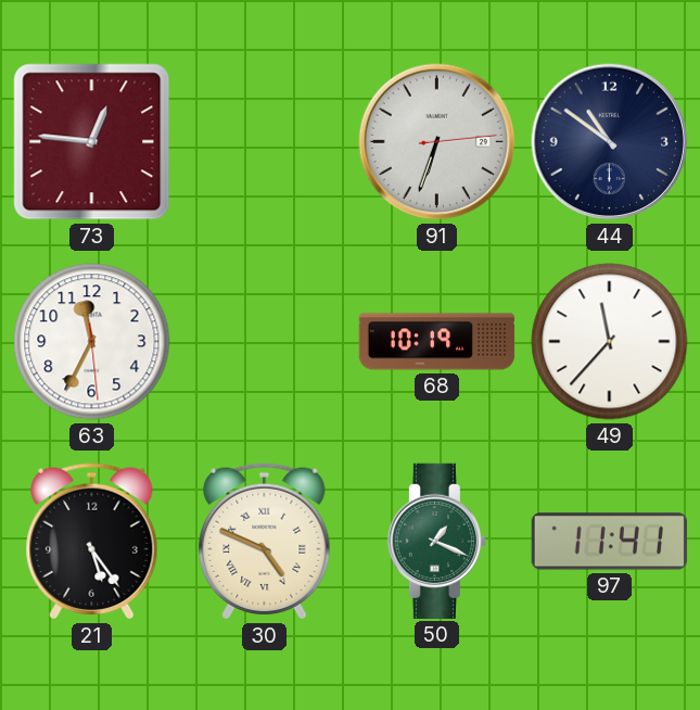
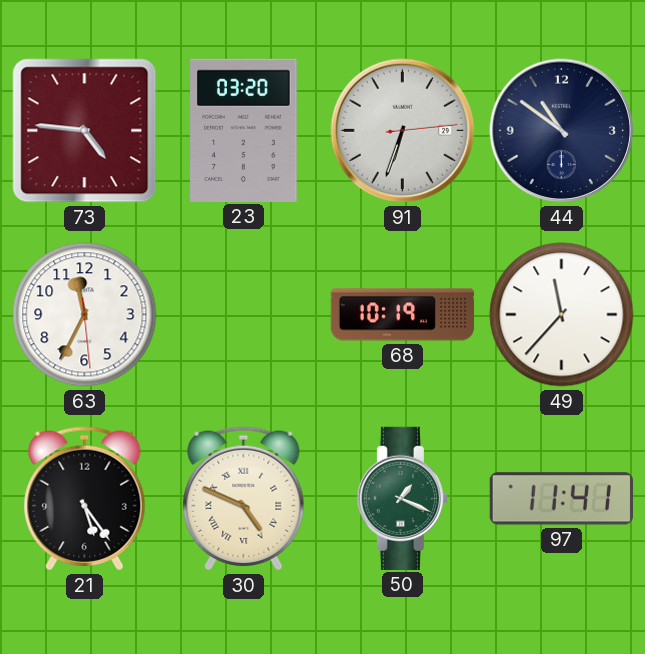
73: 12:46 -> 4:46
23: none -> 03:20
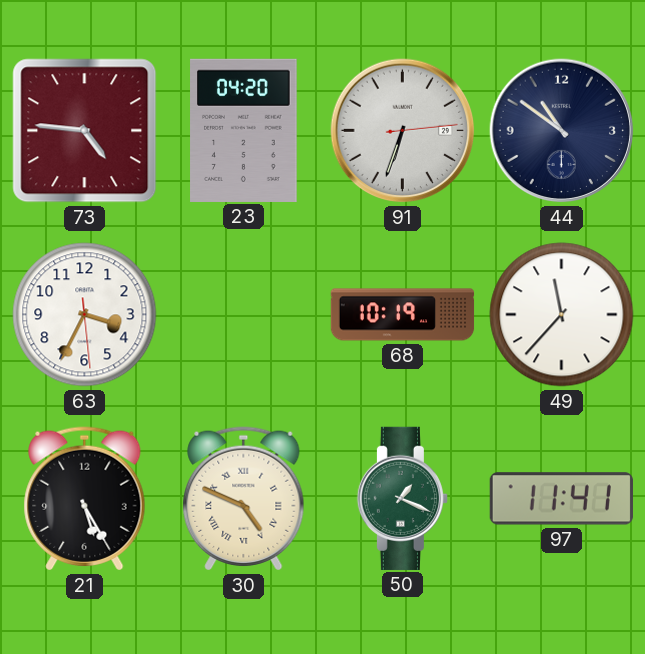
23: 03:20 -> 04:20
63: 11:34 -> 3:34
21: 5:24 -> 5:25
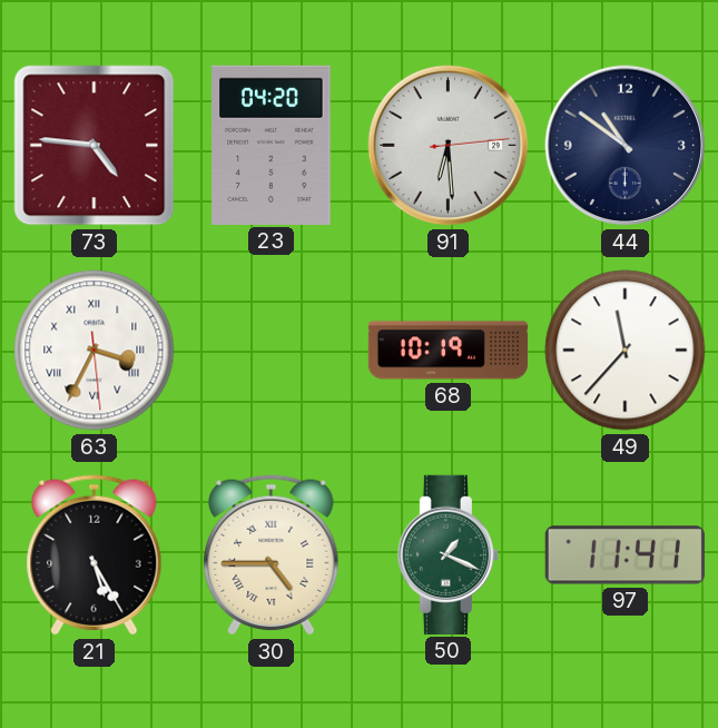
91: 6:33 -> 6:29
63 numerals: Arabic -> Roman
30: 4:49 -> 4:45
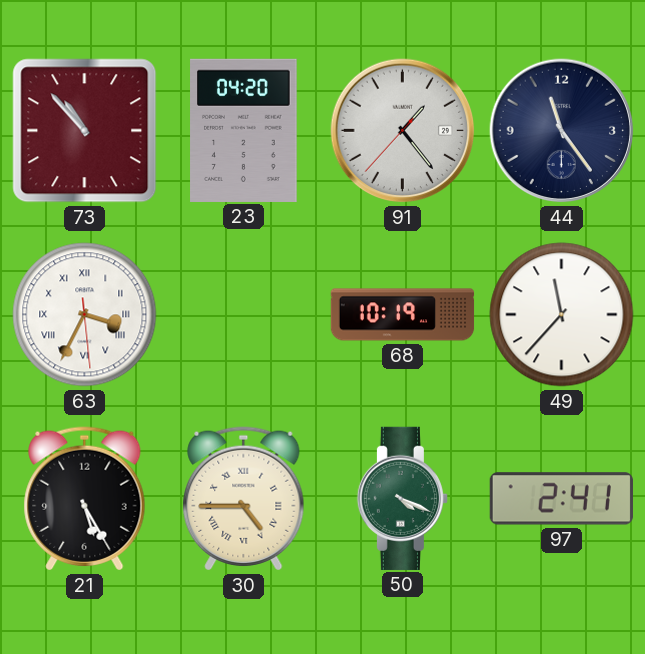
73: 4:46 -> 10:53
91: 6:29 -> 1:23
44: 10:51 -> 11:24
50: 1:19 -> 4:19
97: 11:41 -> 2:41
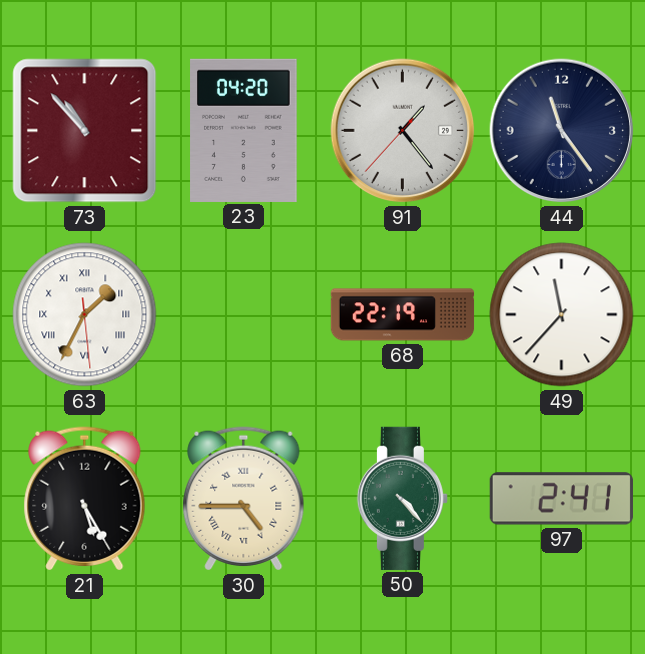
63: 3:34 -> 1:34
68: 10:19 -> 22:19
50: 4:19 -> 4:23
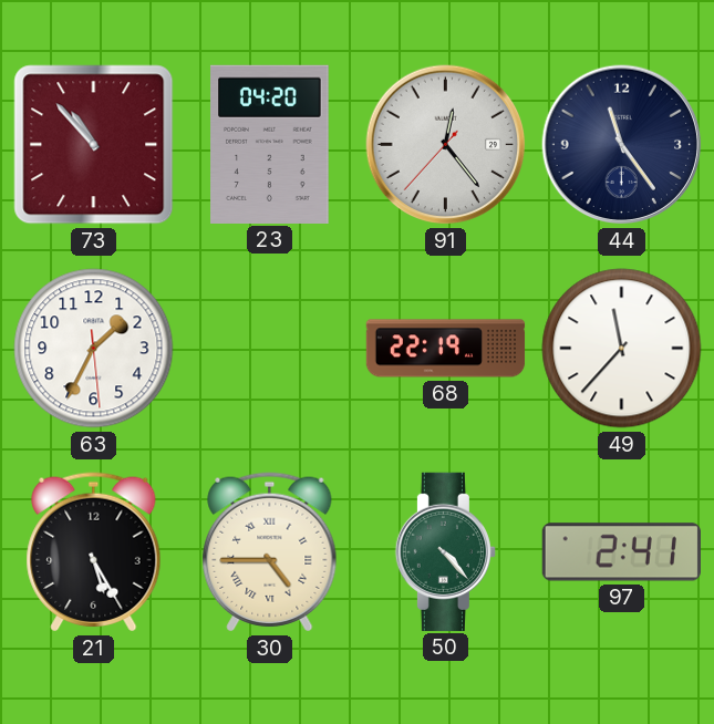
91: 1:23 -> 12:23
63 numerals: Roman -> Arabic
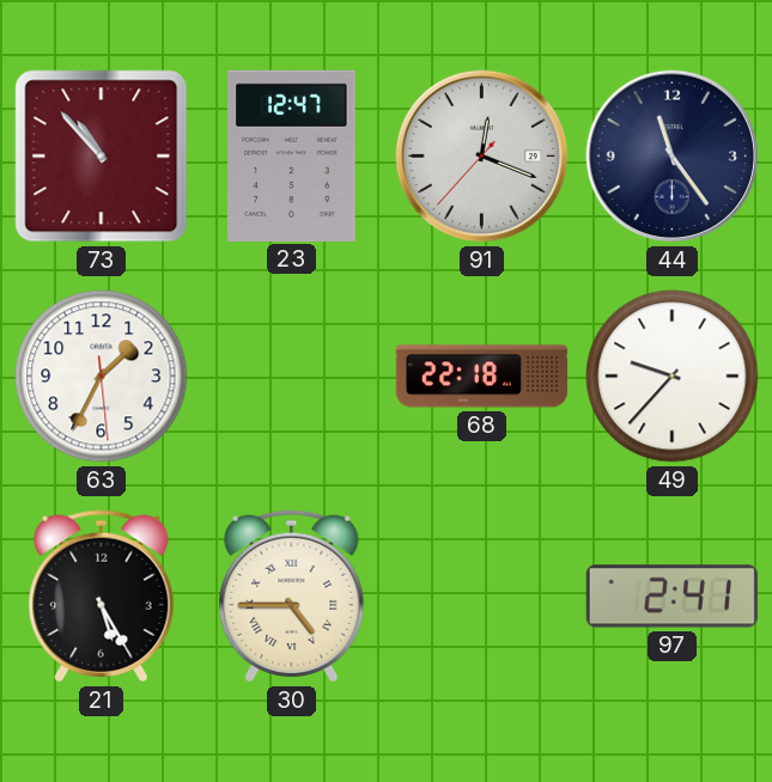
23: 04:20 -> 12:47
91: 12:23 -> 12:18
68: 22:19 -> 22:18
49: 11:37 -> 9:37
50: 4:23 -> none
